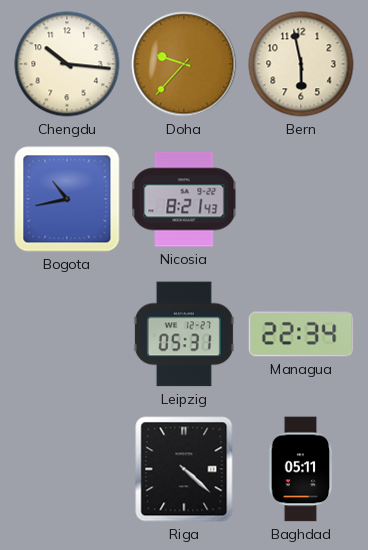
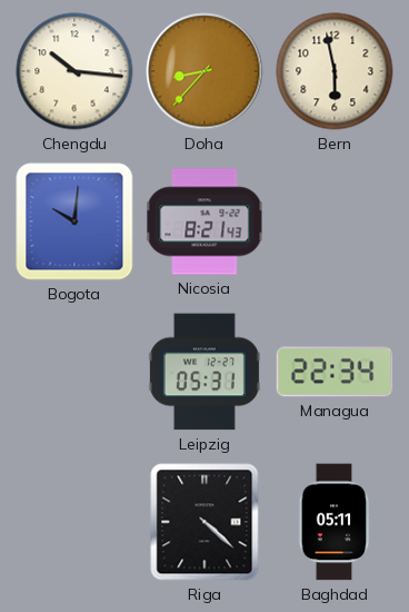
Doha: 9:37 -> 8:37
Bogota: 10:43 -> 10:01
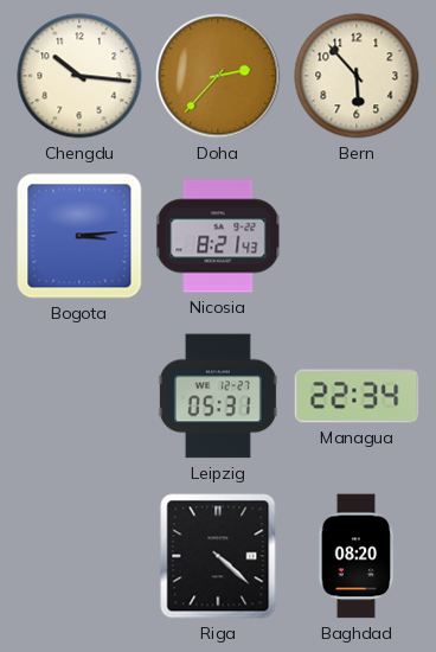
Doha: 8:37 -> 2:37
Bern: 5:58 -> 5:53
Bogota: 10:01 -> 3:14
Baghdad: 05:11 -> 08:20
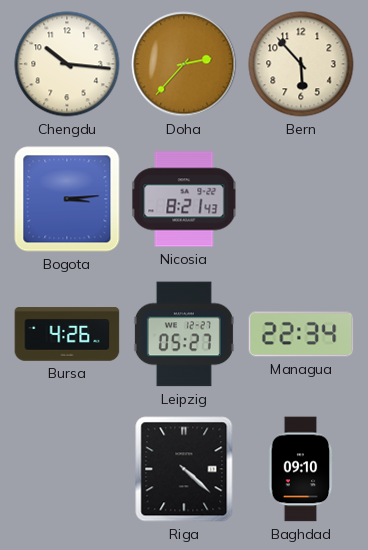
Bursa: none -> 4:26
Leipzig: 05:31 -> 05:27
Baghdad: 08:20 -> 09:10
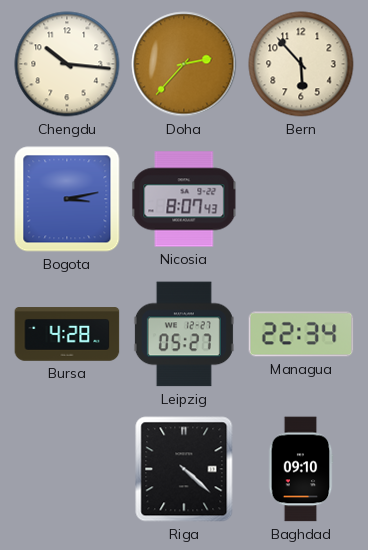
Bogota: 3:14 -> 3:13
Nicosia: 8:21 -> 8:07
Bursa: 4:26 -> 4:28
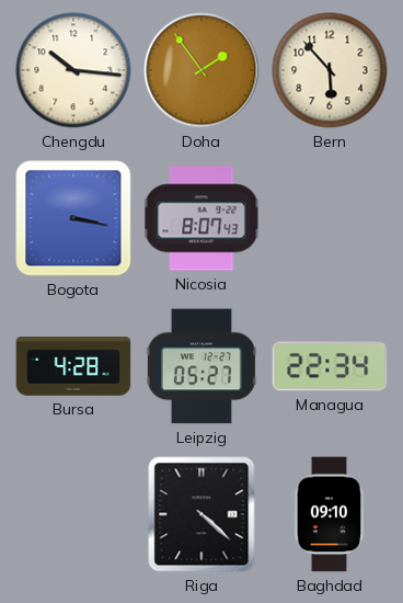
Doha: 2:37 -> 1:54
Bogota: 3:13 -> 3:17
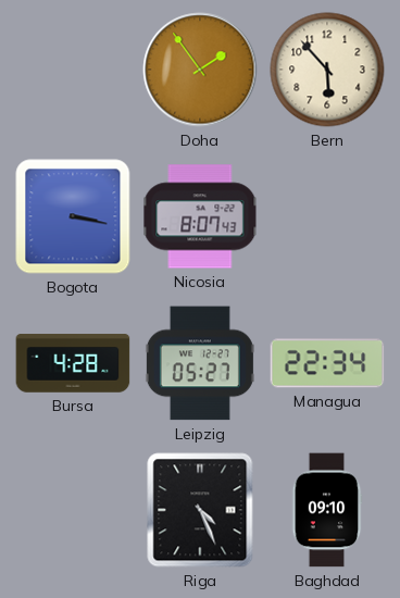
Chengdu: 10:16 -> none
Riga: 4:22 -> 4:26
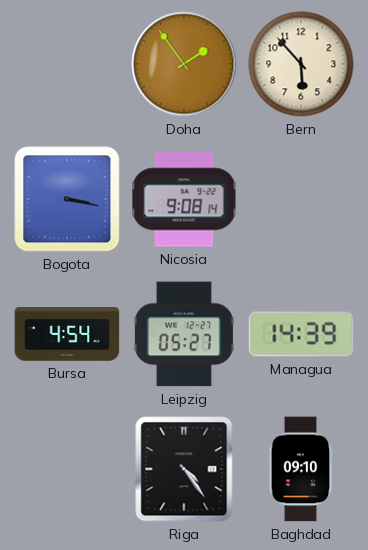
Nicosia: 8:07 -> 9:08
Bursa: 4:28 -> 4:54
Managua: 22:34 -> 14:39
Riga: 4:26 -> 4:24
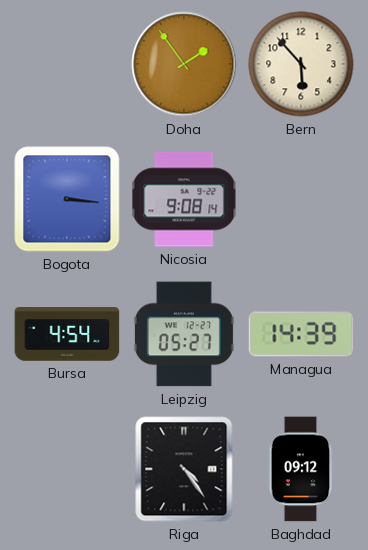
Bogota: 3:17 -> 3:16
Baghdad: 09:10 -> 09:12
